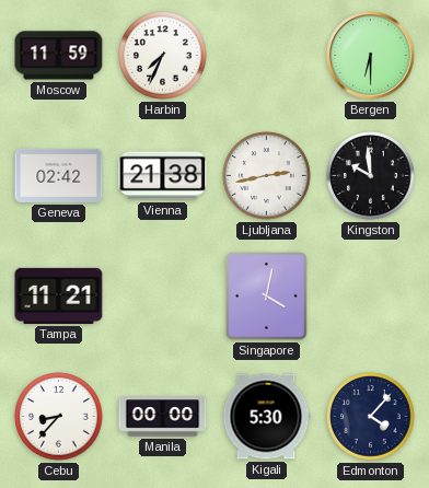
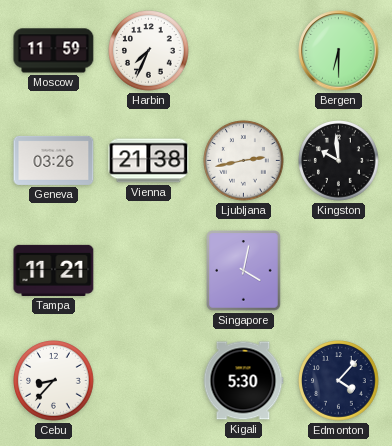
Geneva: 02:42 -> 03:26
Manila: 00:00 -> none
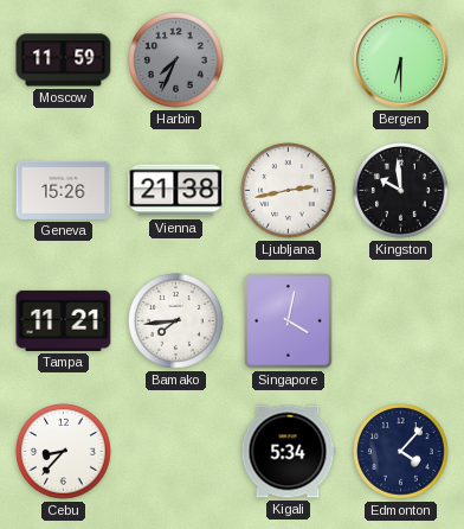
Harbin dial: white -> grey
Geneva: 03:26 -> 15:26
Bamako: none -> 7:44
Kigali: 5:30 -> 5:34
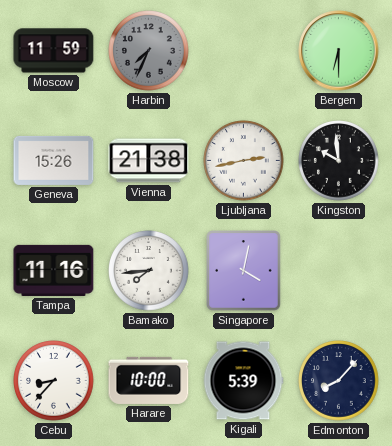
Tampa: 11:21 -> 11:16
Harare: none -> 10:00
Kigali: 5:34 -> 5:39
Edmonton: 4:07 -> 8:07
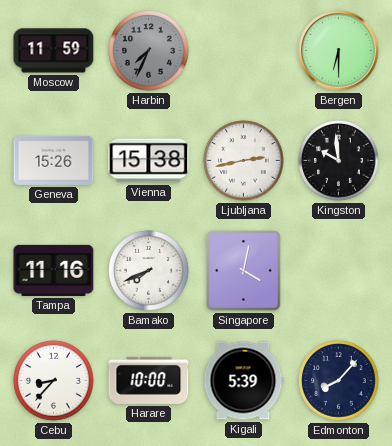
Vienna: 21:38 -> 15:38
Bamako: 7:44 -> 7:41
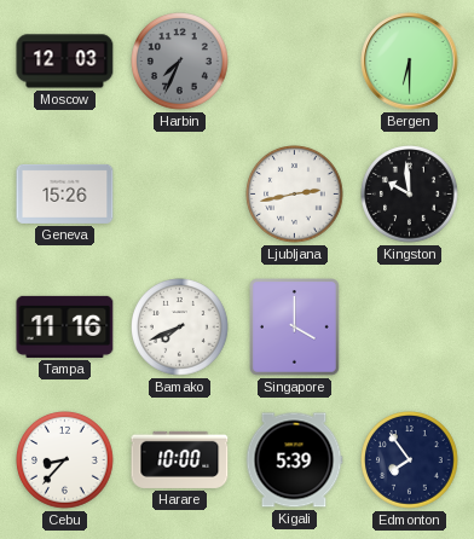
Moscow: 11:59 -> 12:03
Vienna: 15:38 -> none
Singapore: 4:02 -> 4:00
Edmonton: 8:07 -> 7:54
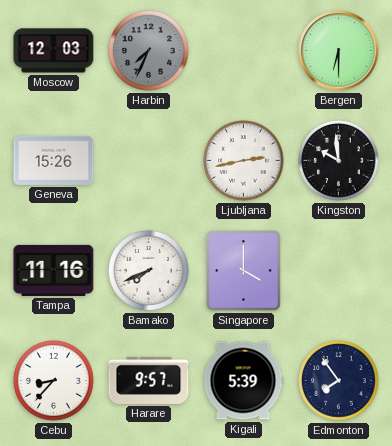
Harare: 10:00 -> 9:57
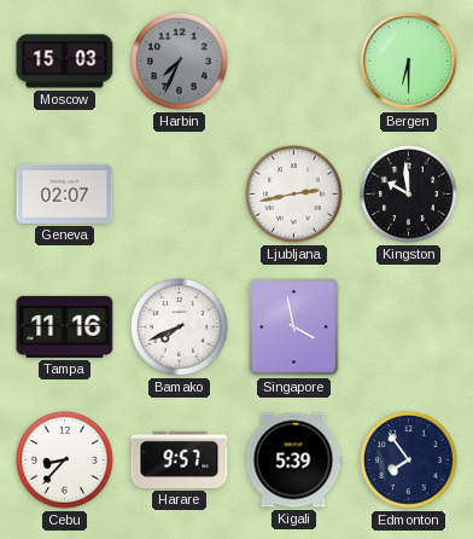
Moscow: 12:03 -> 15:03
Geneva: 15:26 -> 02:07
Singapore: 4:00 -> 3:58
